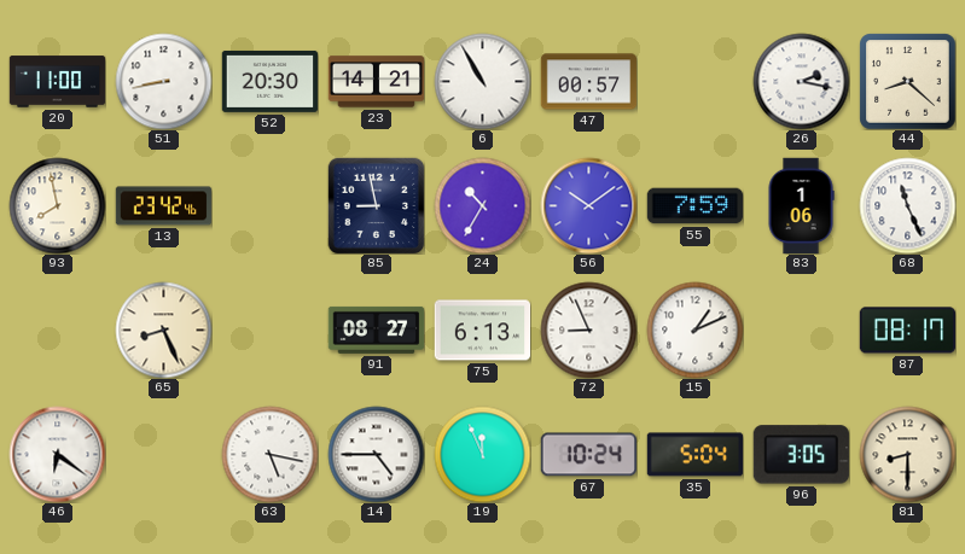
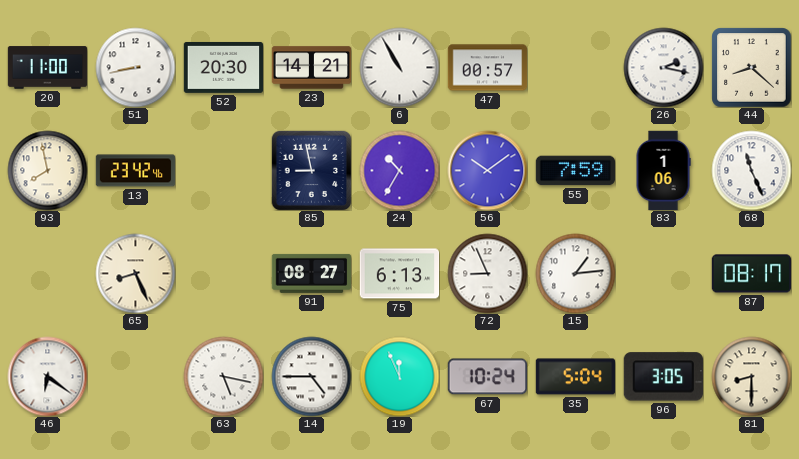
15: 1:11 -> 1:14
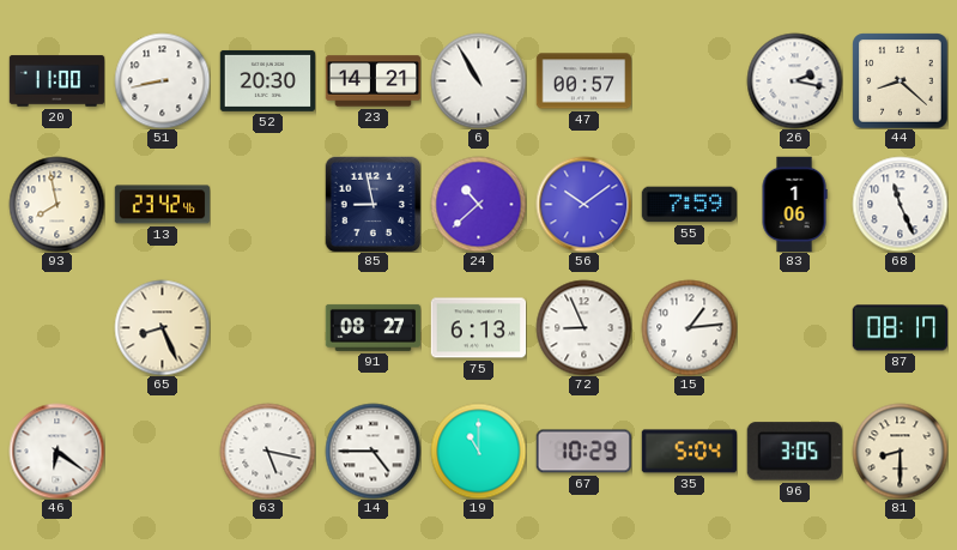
24: 10:35 -> 10:38
19: 11:56 -> 11:00
67: 10:24 -> 10:29
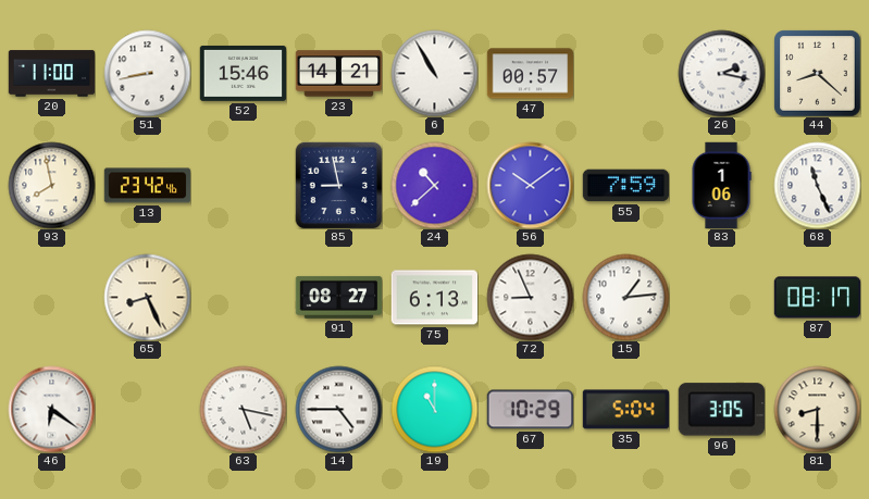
52: 20:30 -> 15:46
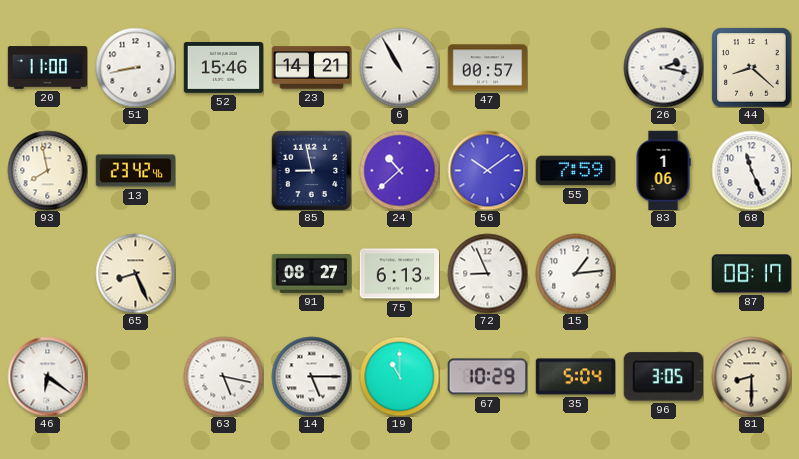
14: 4:45 -> 5:15
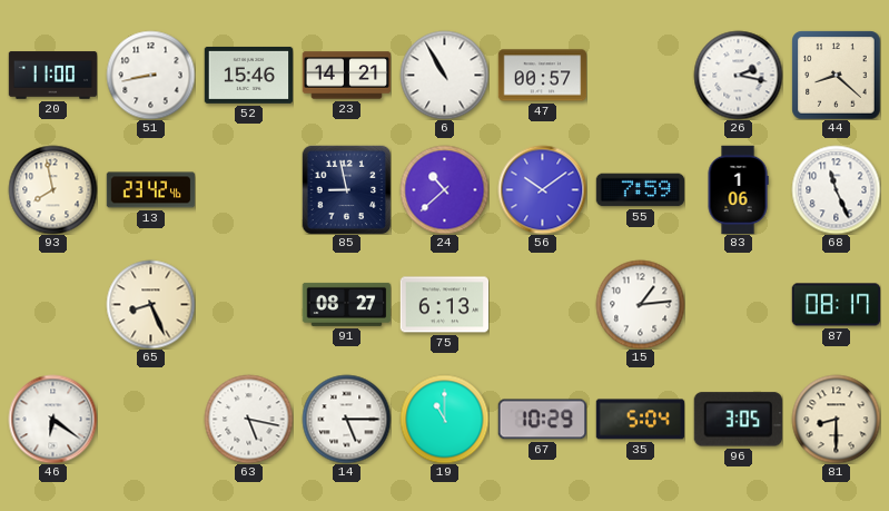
72: 8:56 -> none
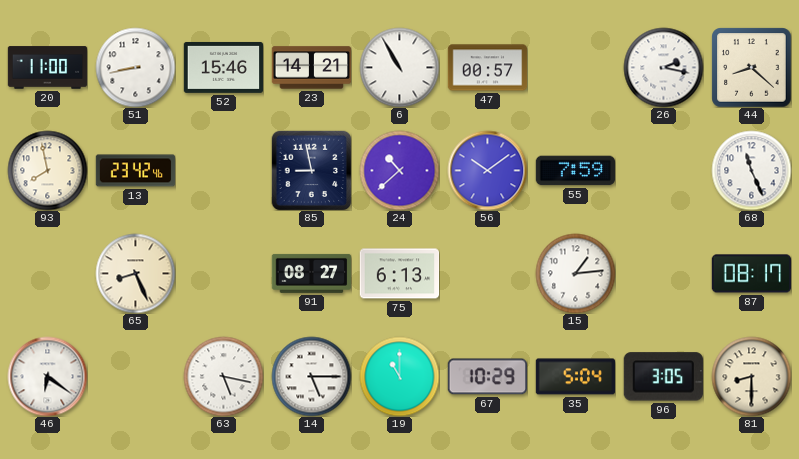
83: 1:06 -> none
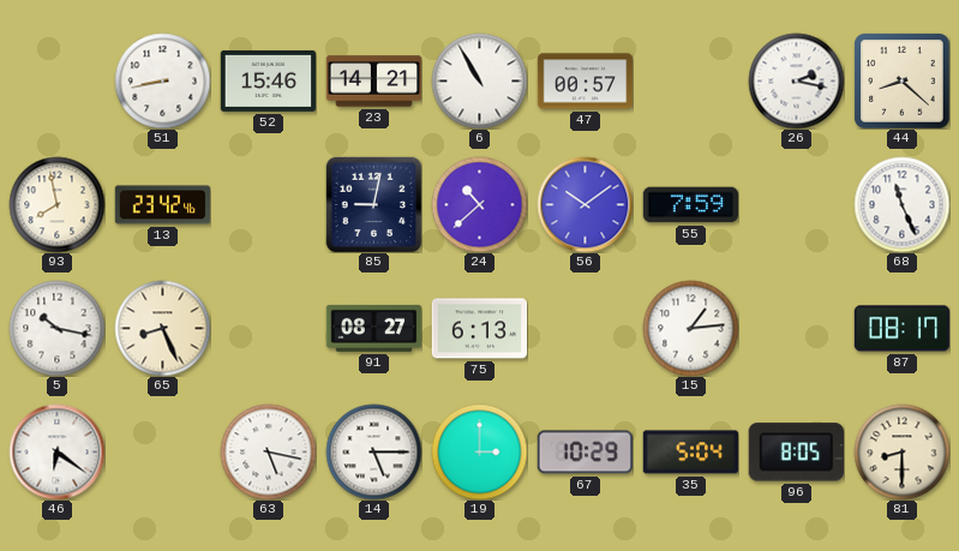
20: 11:00 -> none
85: 8:58 -> 9:02
5: none -> 10:17
19: 11:00 -> 3:00
96: 3:05 -> 8:05
